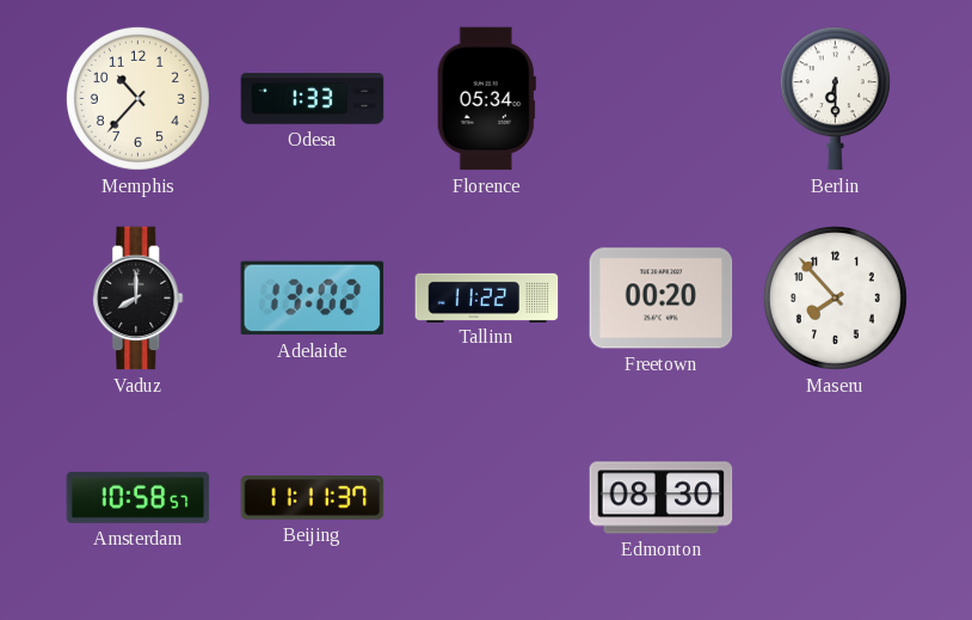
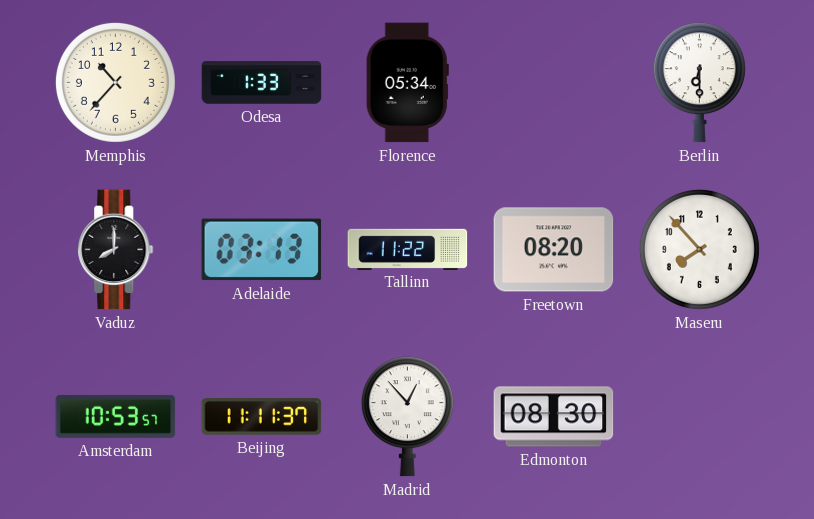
Adelaide: 13:02 -> 03:13
Freetown: 00:20 -> 08:20
Amsterdam: 10:58 -> 10:53
Madrid: none -> 12:53
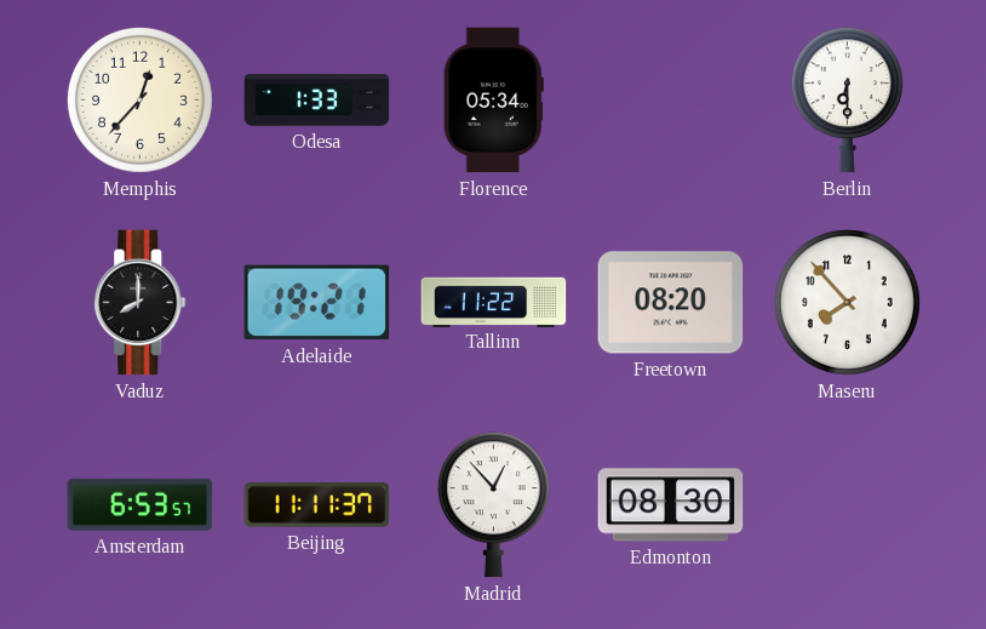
Memphis: 10:37 -> 12:37
Adelaide: 03:13 -> 19:21
Amsterdam: 10:53 -> 6:53
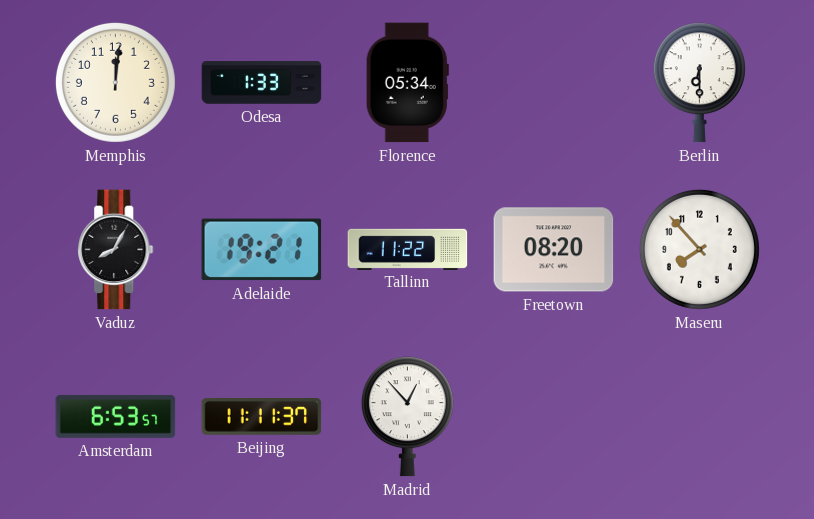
Memphis: 12:37 -> 12:01
Vaduz: 8:00 -> 8:05
Edmonton: 08:30 -> none
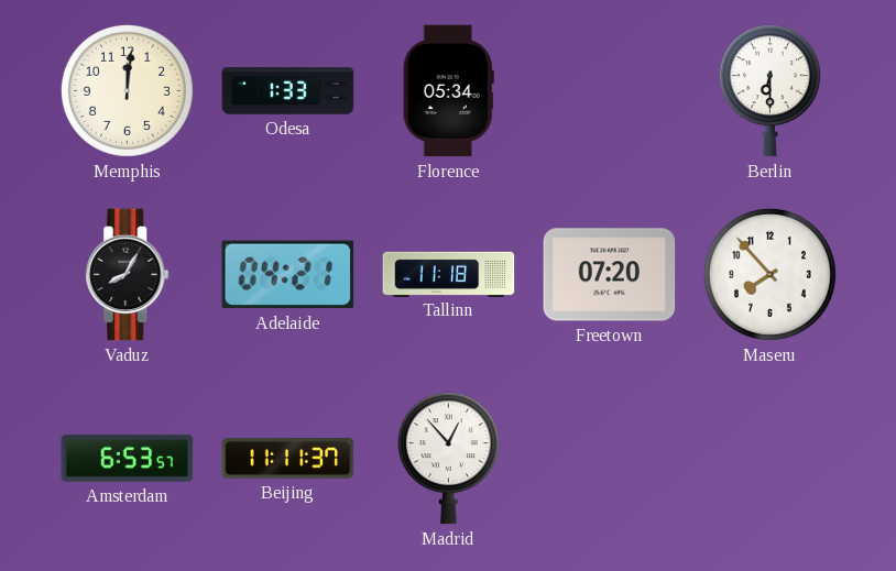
Adelaide: 19:21 -> 04:21
Tallinn: 11:22 -> 11:18
Freetown: 08:20 -> 07:20
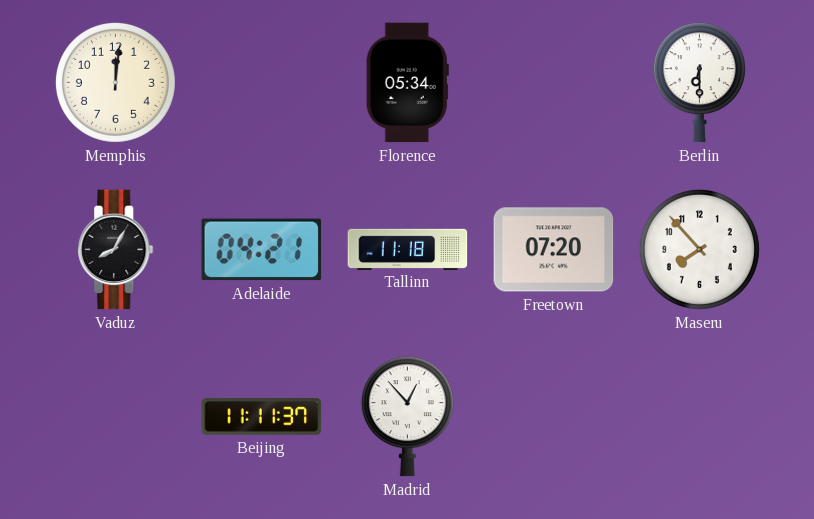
Odesa: 1:33 -> none
Amsterdam: 6:53 -> none
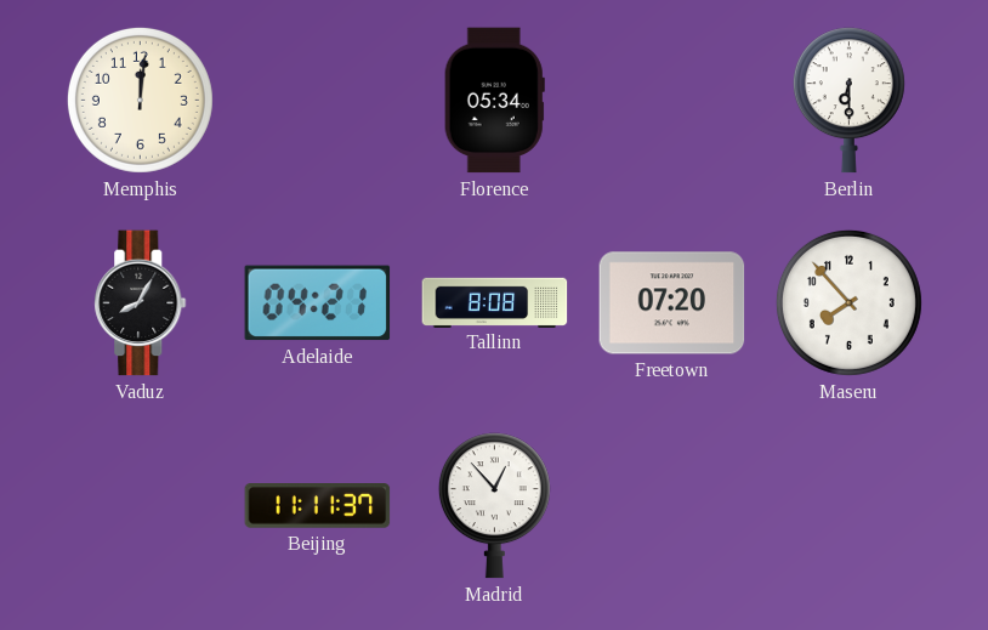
Tallinn: 11:18 -> 8:08
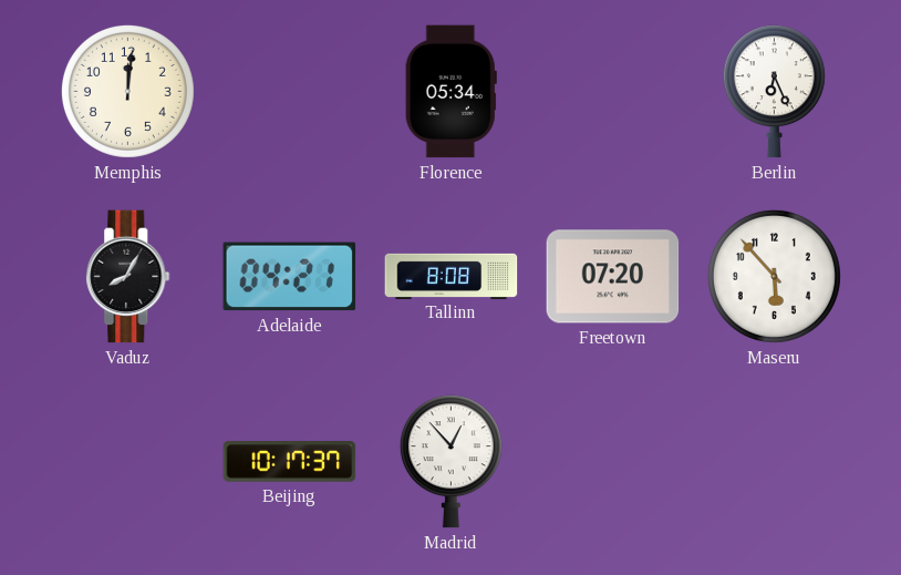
Berlin: 6:30 -> 6:26
Maseru: 7:53 -> 5:53
Beijing: 11:11 -> 10:17
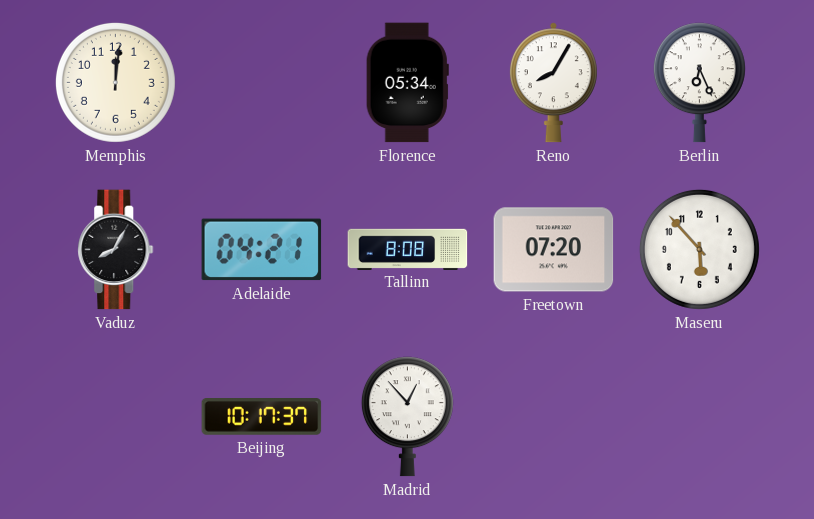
Reno: none -> 8:05
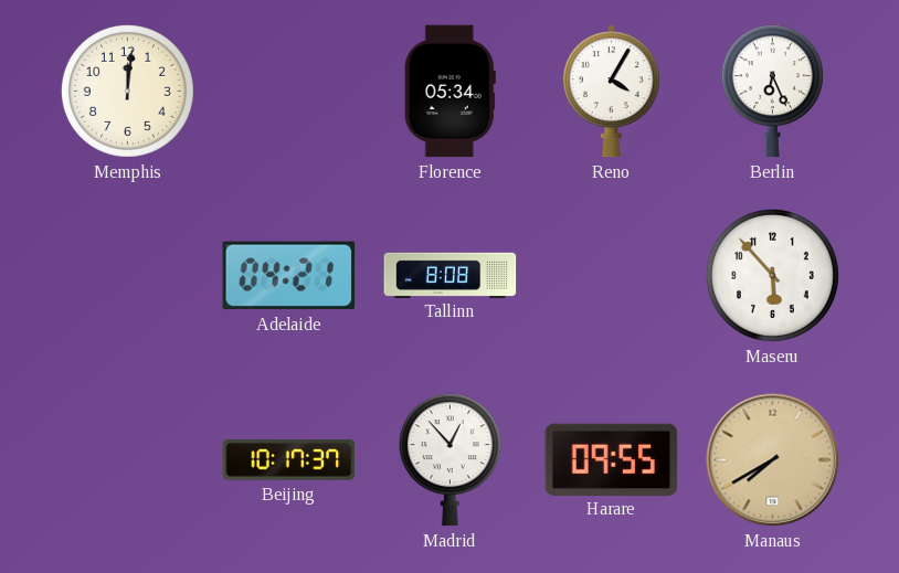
Reno: 8:05 -> 4:05
Vaduz: 8:05 -> none
Freetown: 07:20 -> none
Harare: none -> 09:55
Manaus: none -> 7:40
